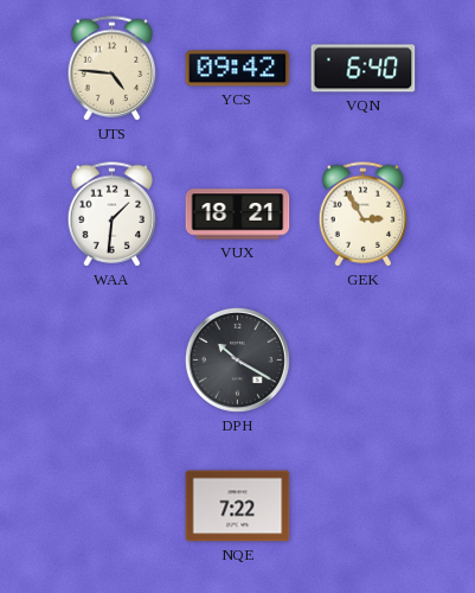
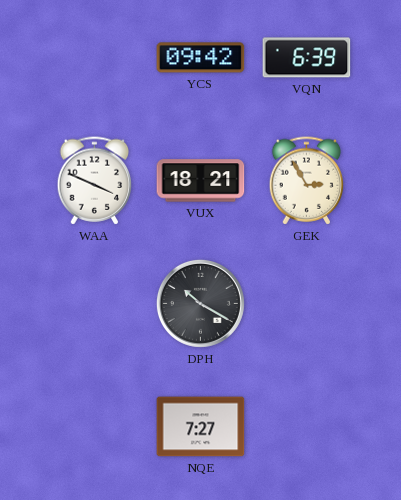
UTS: 4:46 -> none
VQN: 6:40 -> 6:39
WAA: 1:31 -> 3:49
NQE: 7:22 -> 7:27
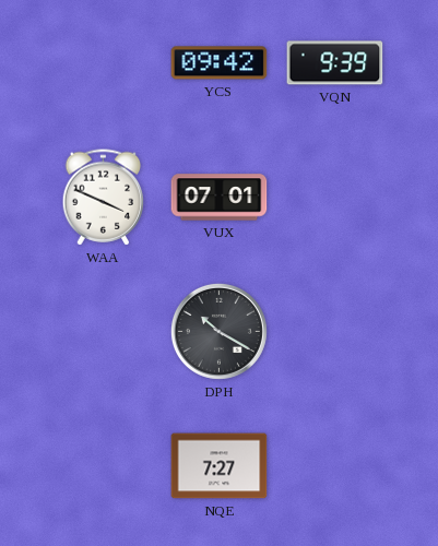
VQN: 6:39 -> 9:39
VUX: 18:21 -> 07:01
GEK: 2:55 -> none
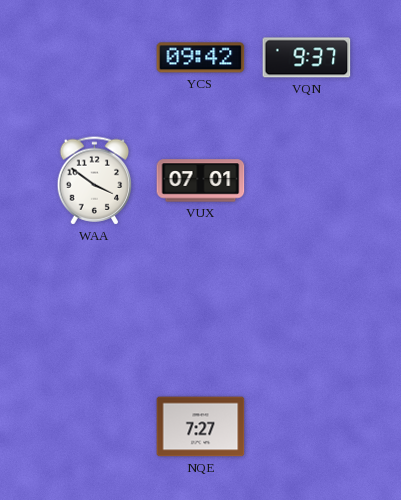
VQN: 9:39 -> 9:37
WAA: 3:49 -> 3:51
DPH: 10:20 -> none
